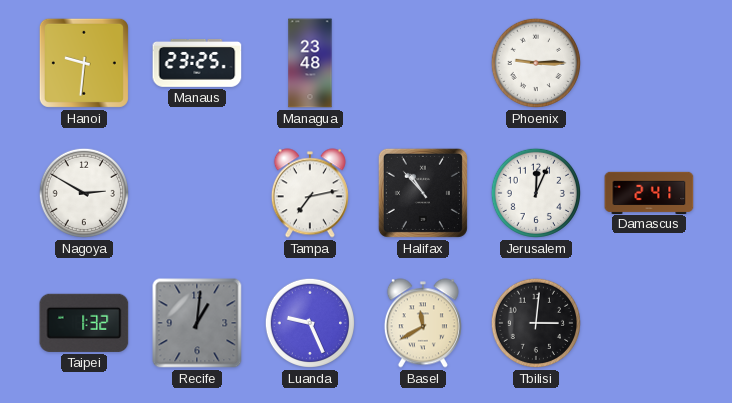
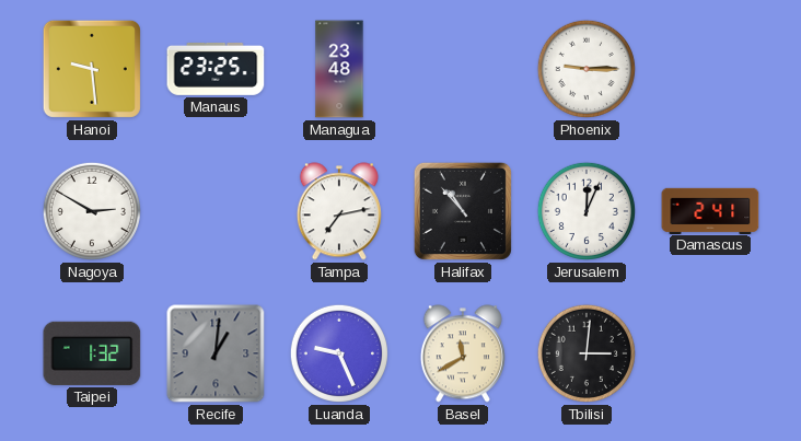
Hanoi: 9:31 -> 9:29
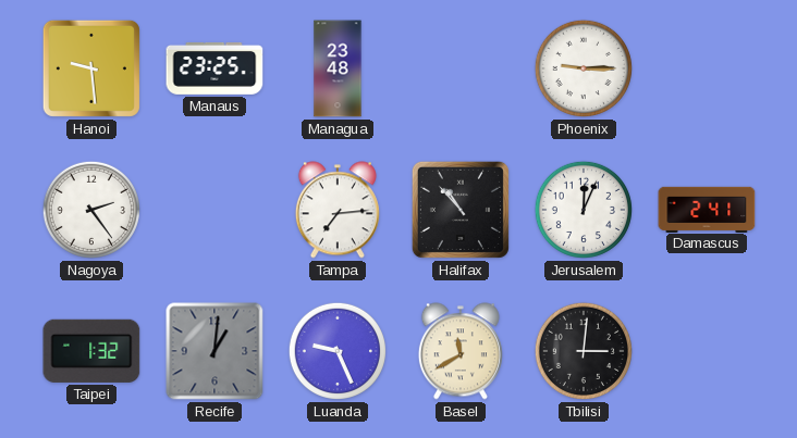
Nagoya: 2:50 -> 2:24
Tampa: 7:13 -> 7:14
